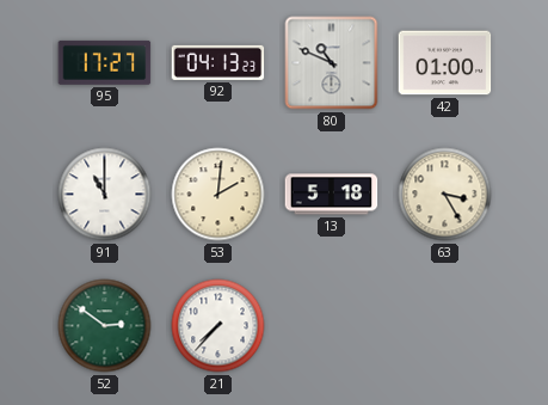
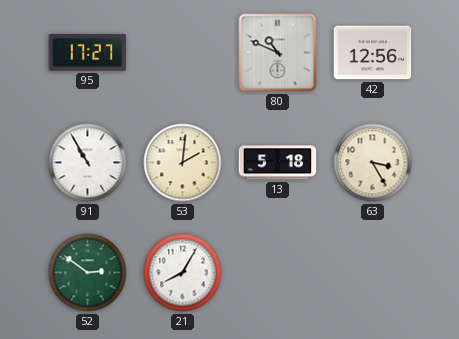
92: 04:13 -> none
42: 01:00 -> 12:56
91: 11:00 -> 10:55
21: 7:37 -> 8:05
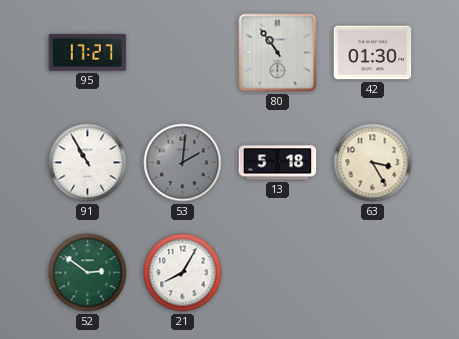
80: 10:49 -> 10:54
42: 12:56 -> 01:30
53 dial: cream -> grey
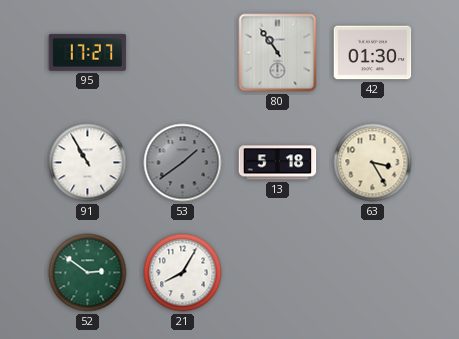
53: 2:01 -> 1:39
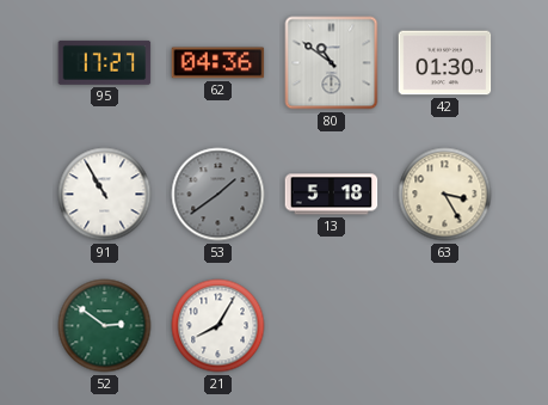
62: none -> 04:36
80: 10:54 -> 10:51
